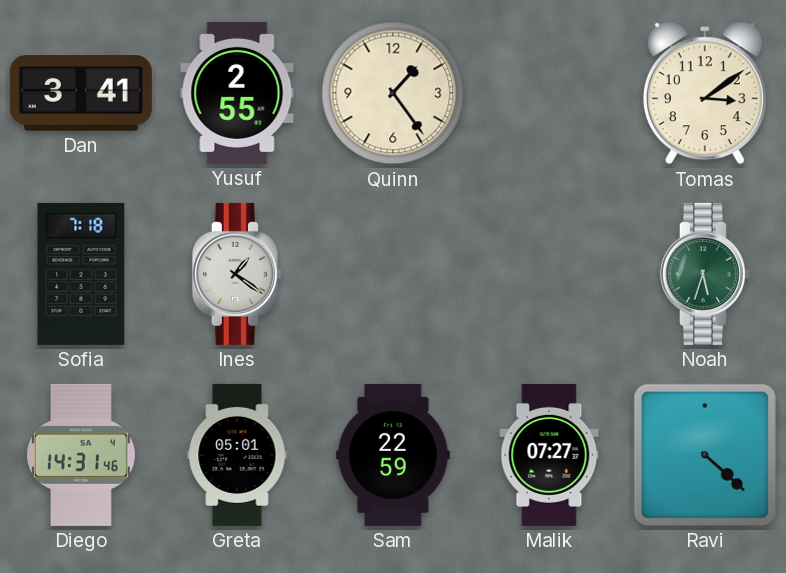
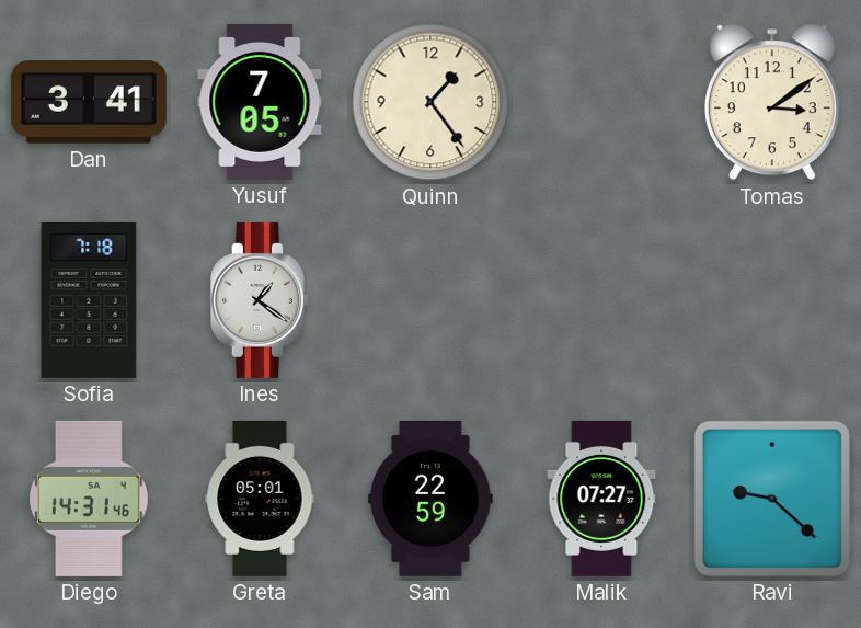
Yusuf: 2:55 -> 7:05
Noah: 5:33 -> none
Ravi: 4:22 -> 9:22
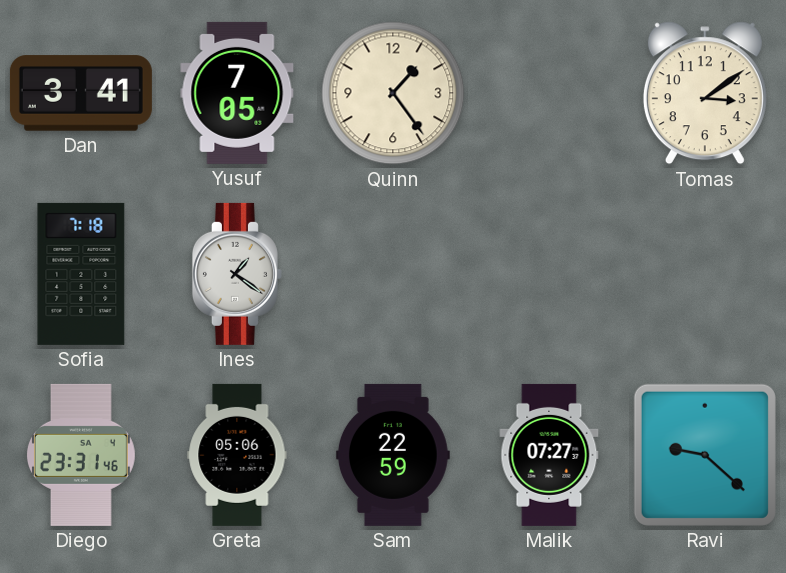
Diego: 14:31 -> 23:31
Greta: 05:01 -> 05:06
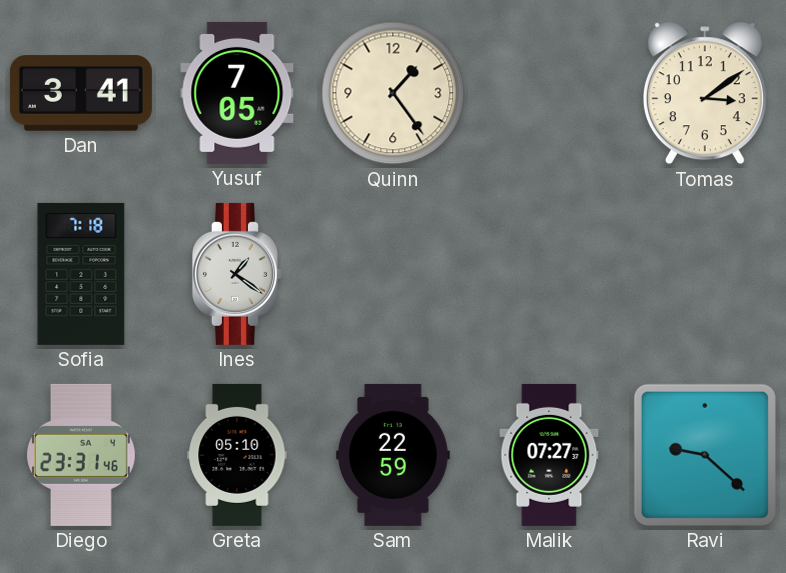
Greta: 05:06 -> 05:10
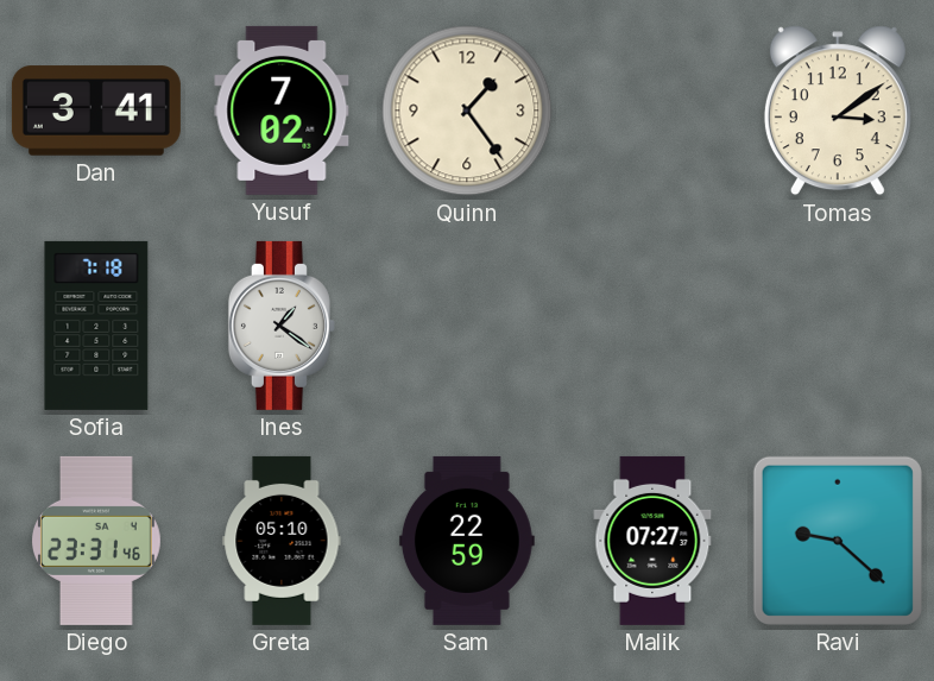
Yusuf: 7:05 -> 7:02
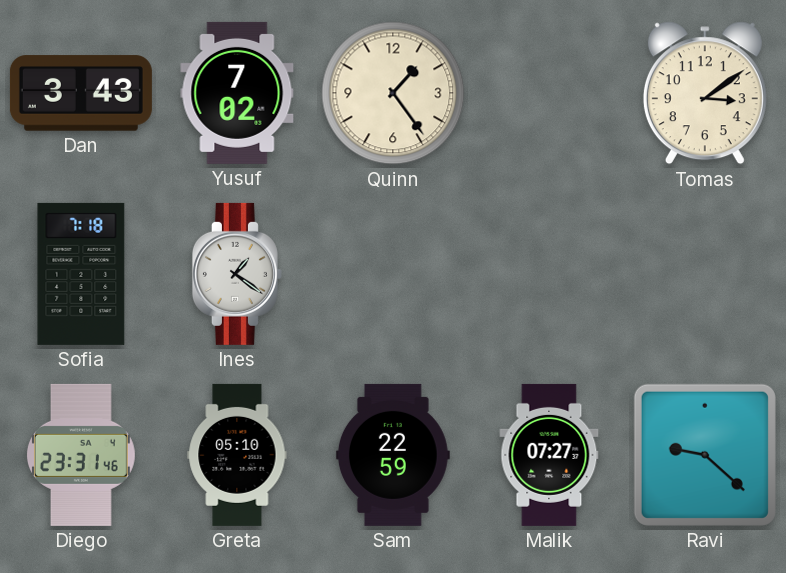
Dan: 3:41 -> 3:43
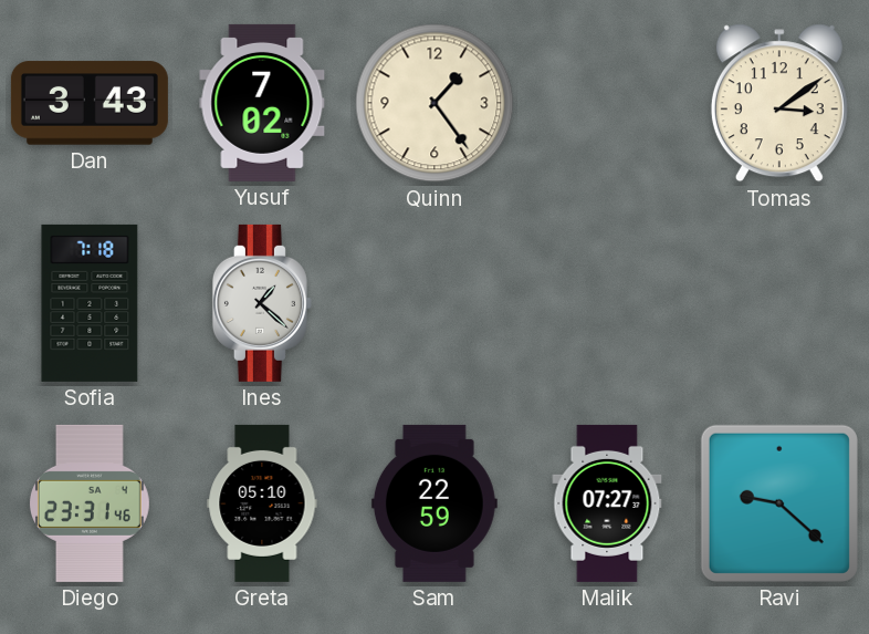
Ines: 1:21 -> 1:22
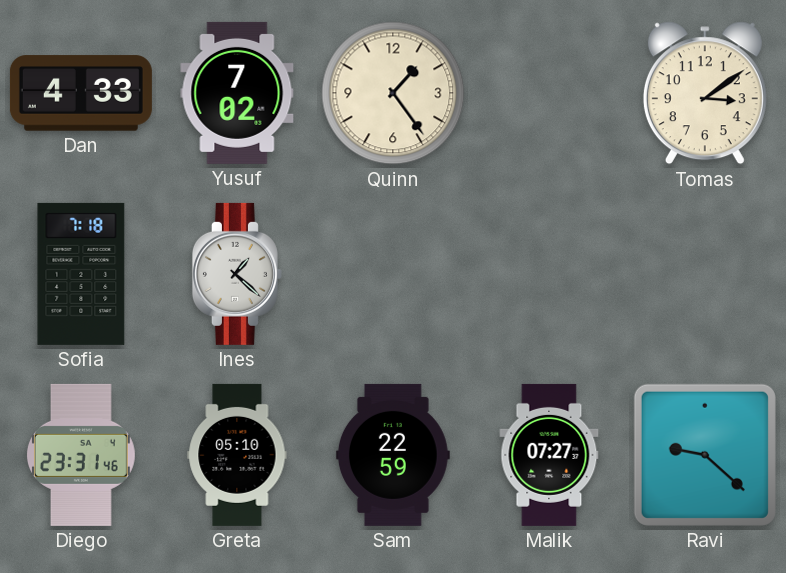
Dan: 3:43 -> 4:33
